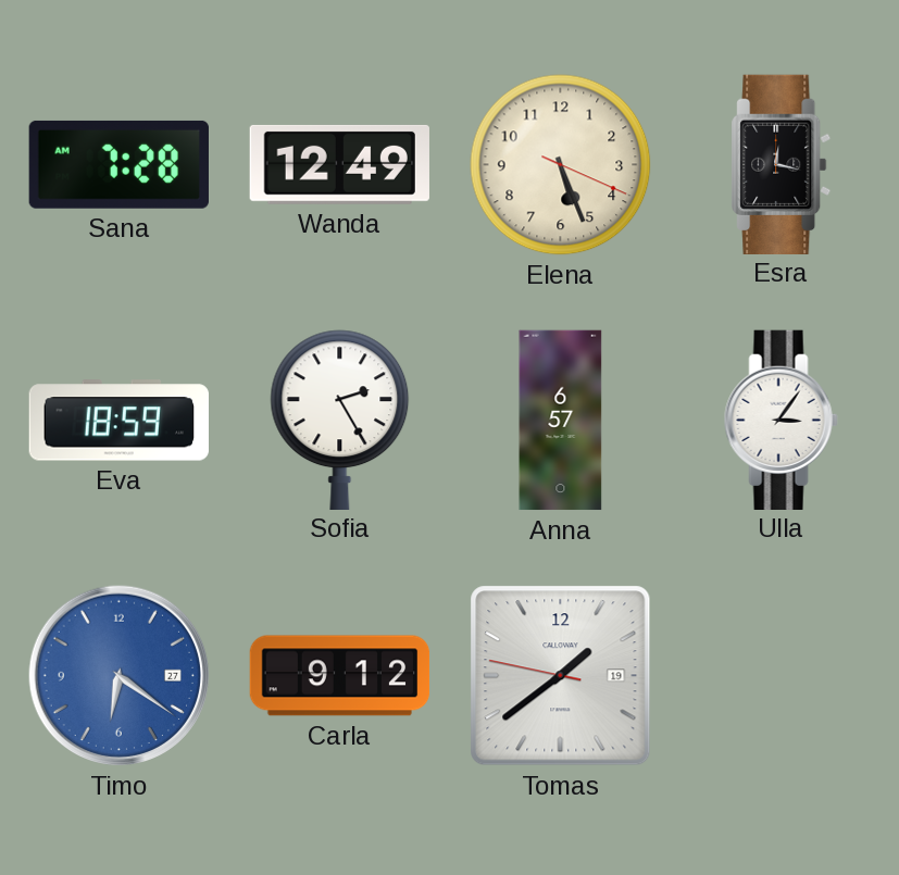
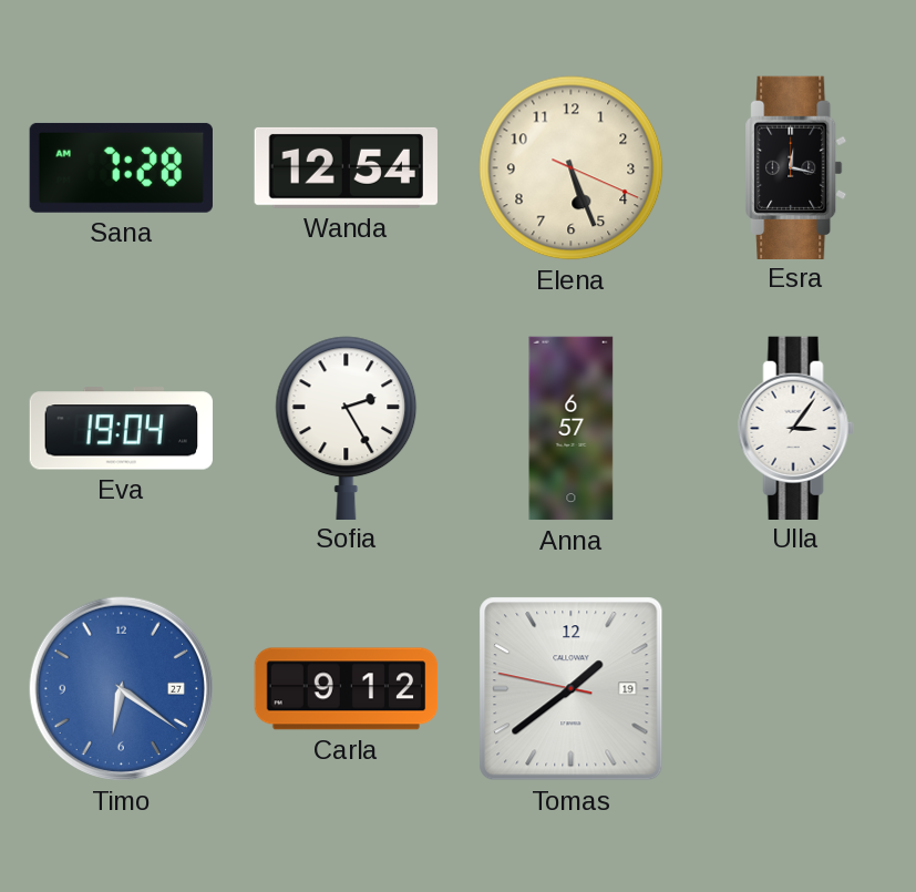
Wanda: 12:49 -> 12:54
Eva: 18:59 -> 19:04
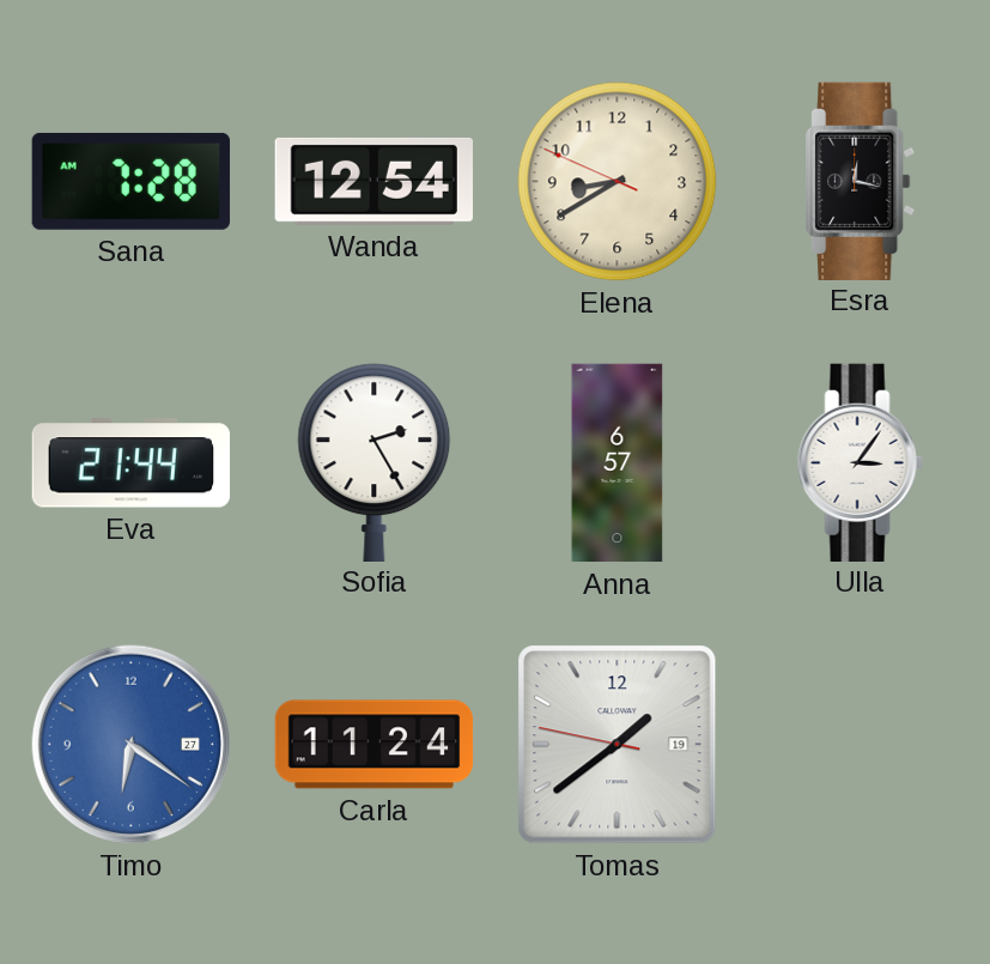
Elena: 5:26 -> 8:39
Eva: 19:04 -> 21:44
Carla: 9:12 -> 11:24
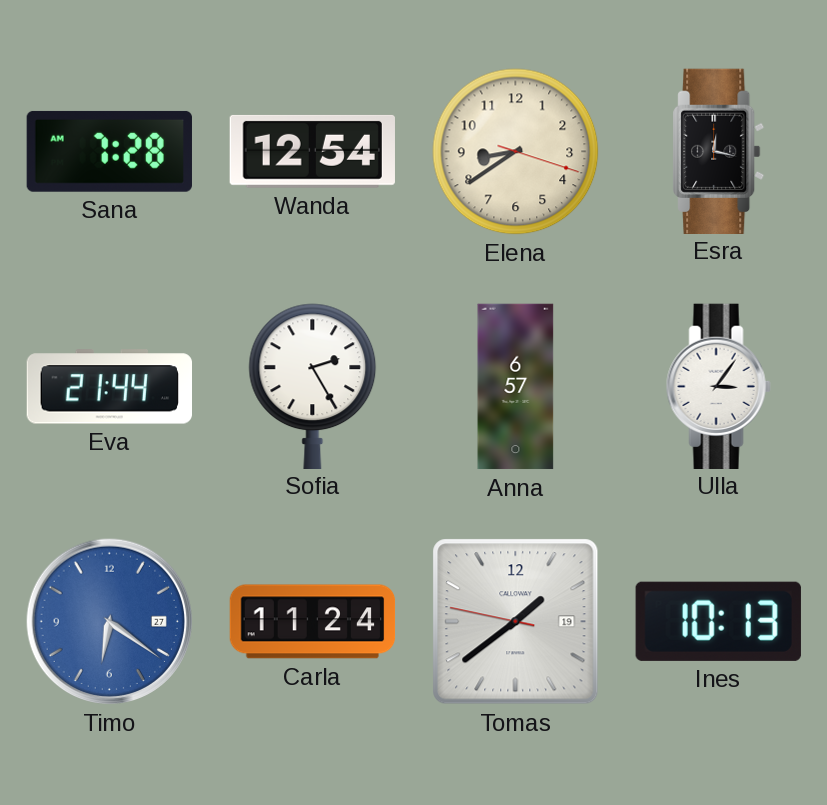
Elena: 8:39:49 -> 8:39:18
Ines: none -> 10:13
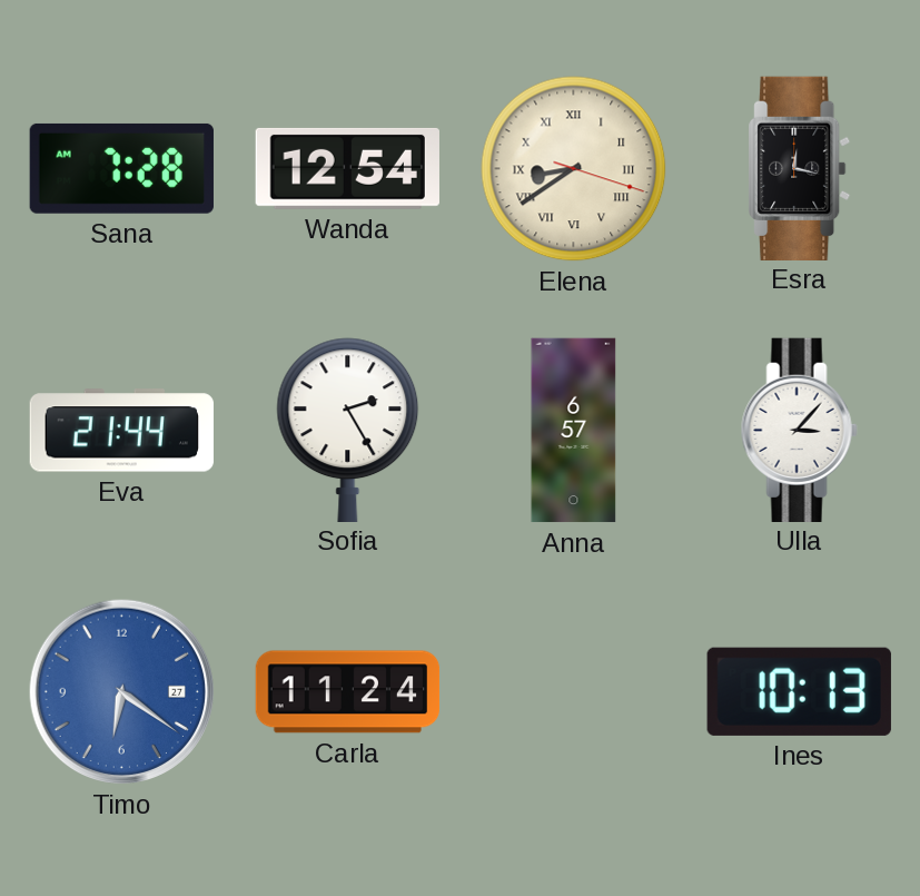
Elena numerals: Arabic -> Roman
Ulla: 3:06 -> 3:07
Tomas: 1:38 -> none
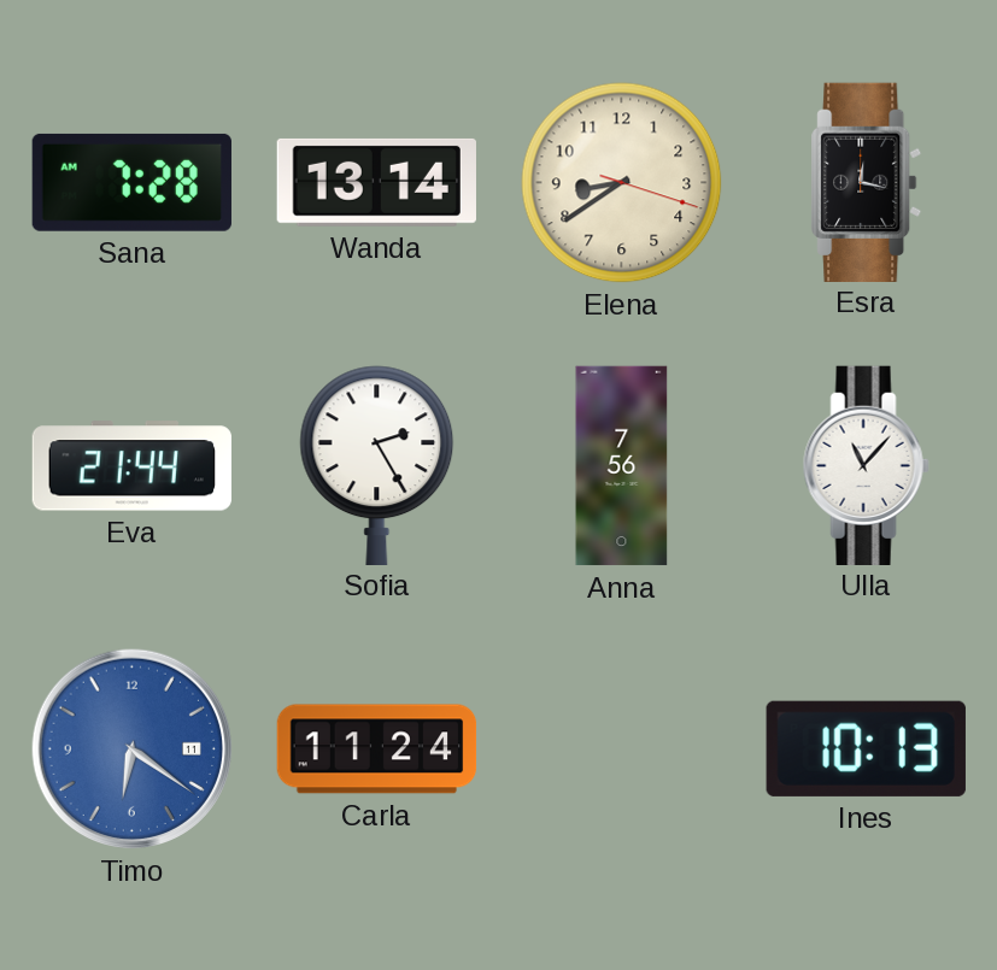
Wanda: 12:54 -> 13:14
Elena numerals: Roman -> Arabic
Anna: 6:57 -> 7:56
Ulla: 3:07 -> 11:07
Timo date: 27 -> 11
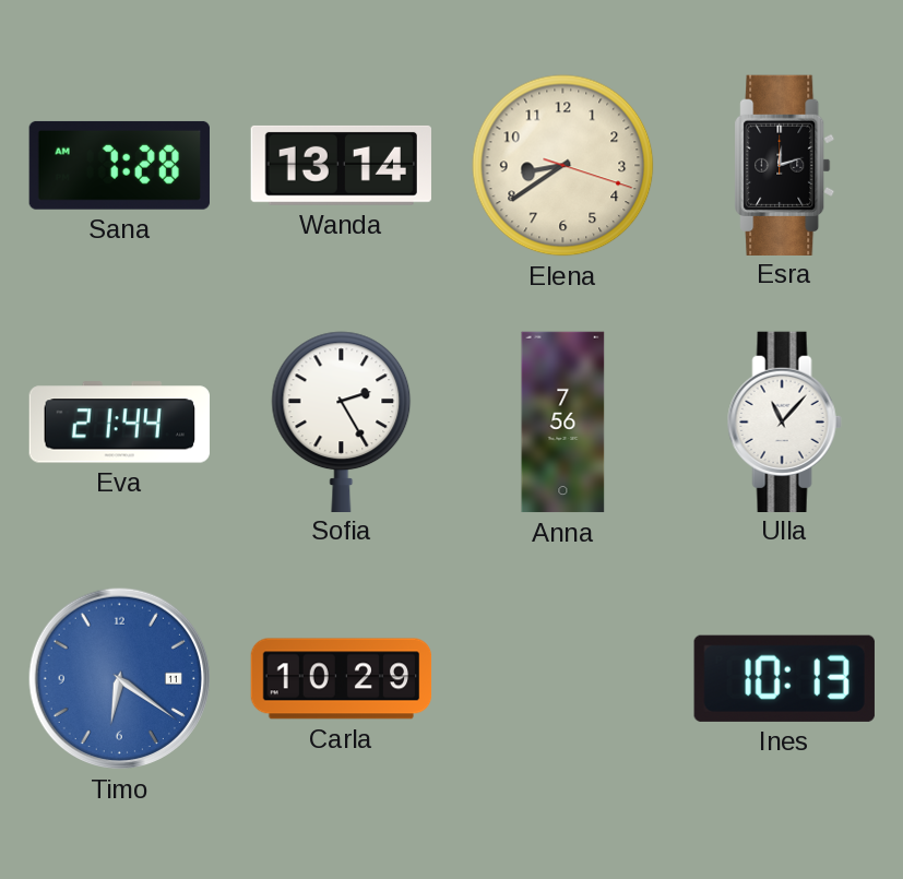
Esra: 12:17 -> 12:12
Carla: 11:24 -> 10:29
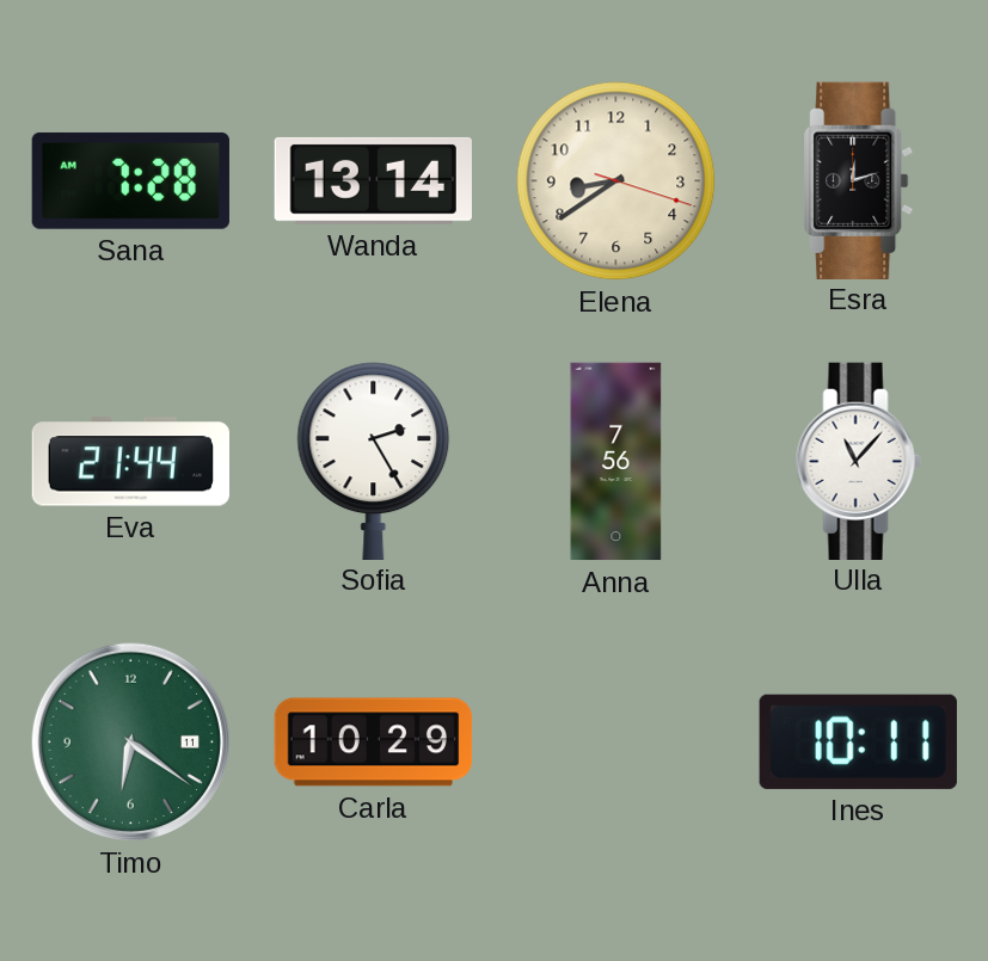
Timo dial: blue -> green
Ines: 10:13 -> 10:11
